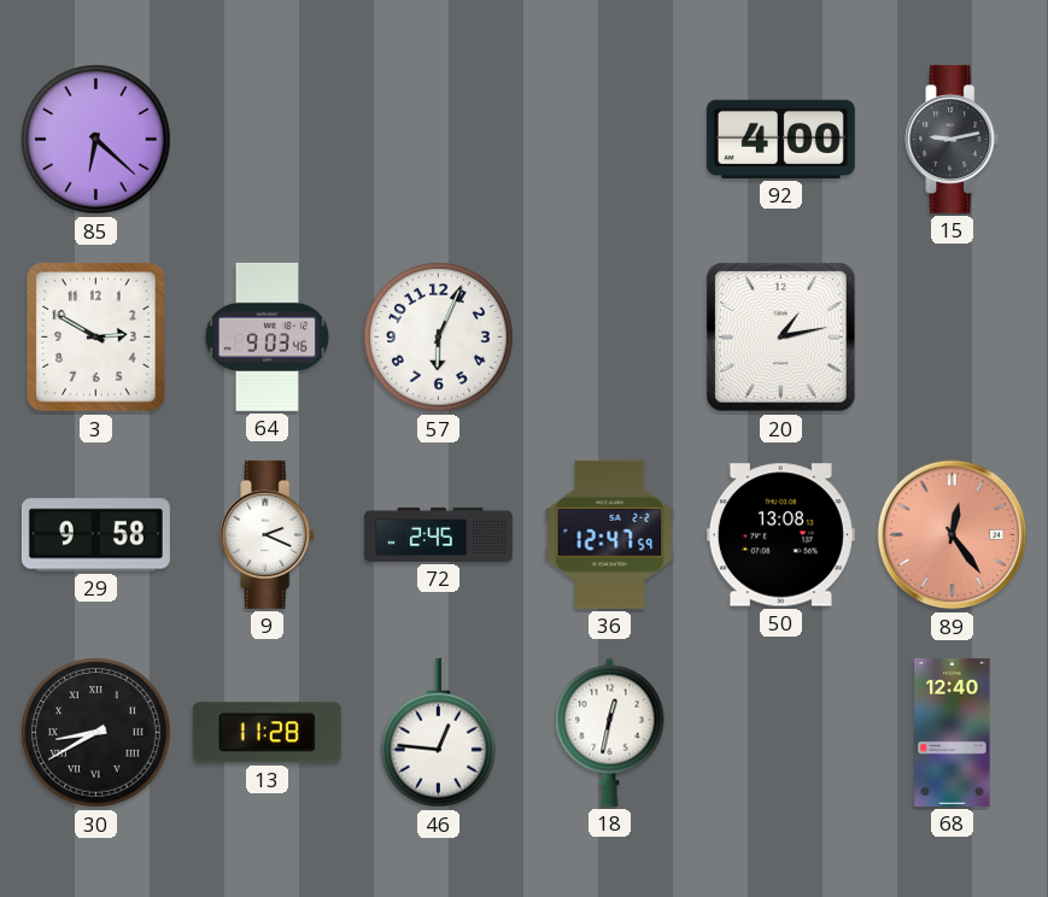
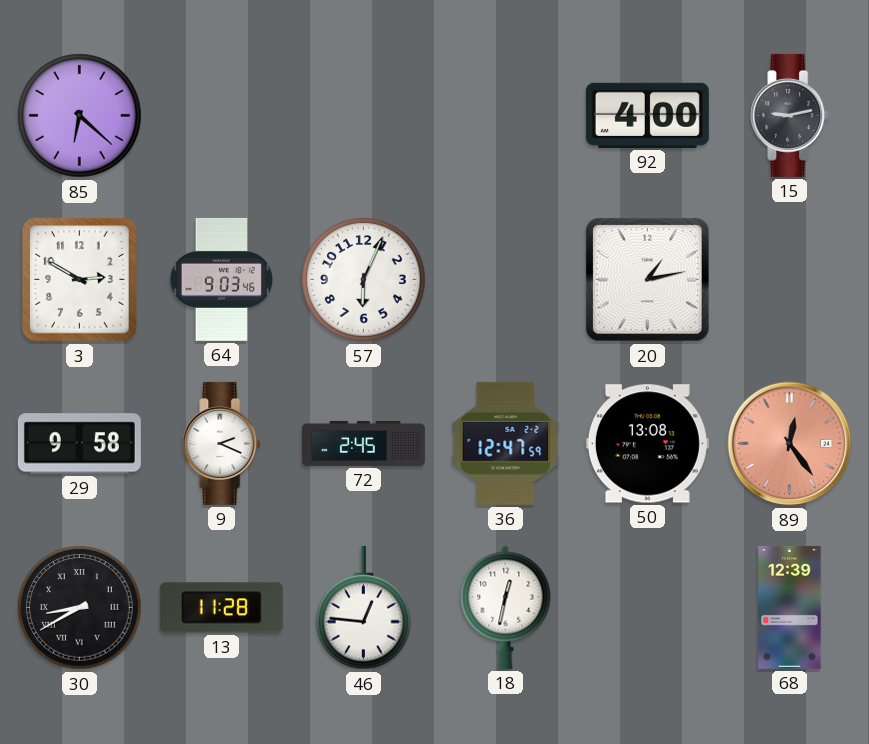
68: 12:40 -> 12:39
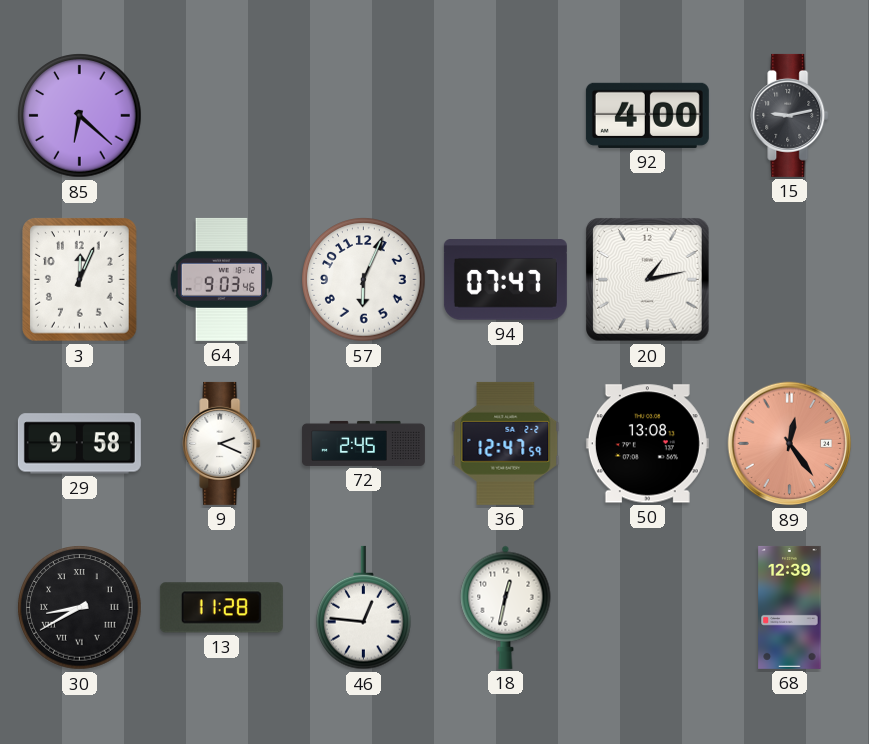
3: 2:50 -> 12:04
94: none -> 07:47
